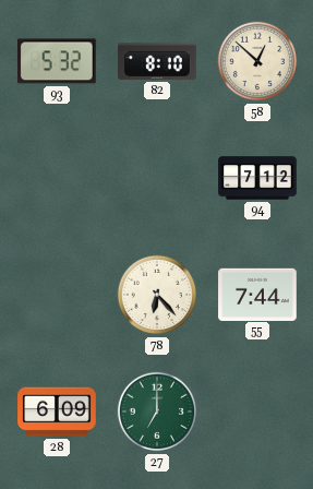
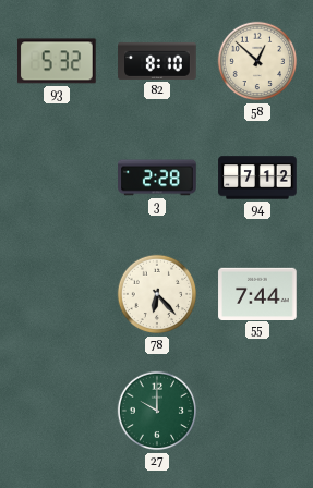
3: none -> 2:28
28: 6:09 -> none
27: 7:00 -> 10:00
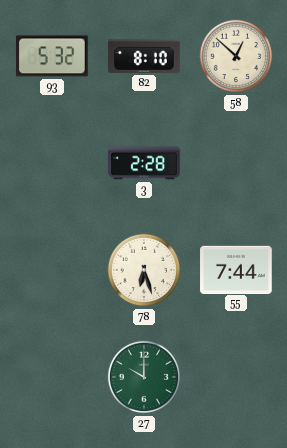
94: 7:12 -> none
78: 6:23 -> 6:27
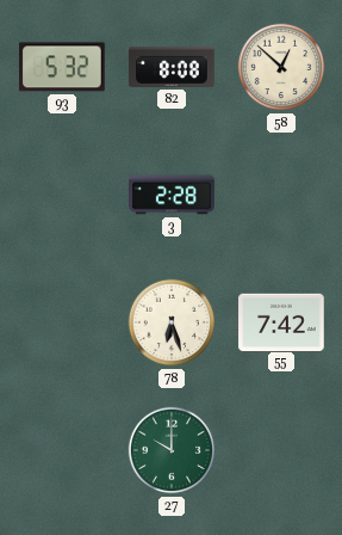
82: 8:10 -> 8:08
55: 7:44 -> 7:42
